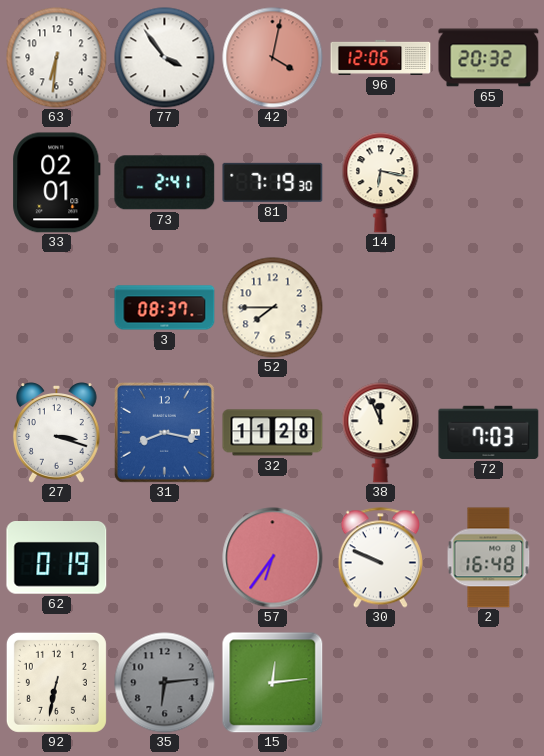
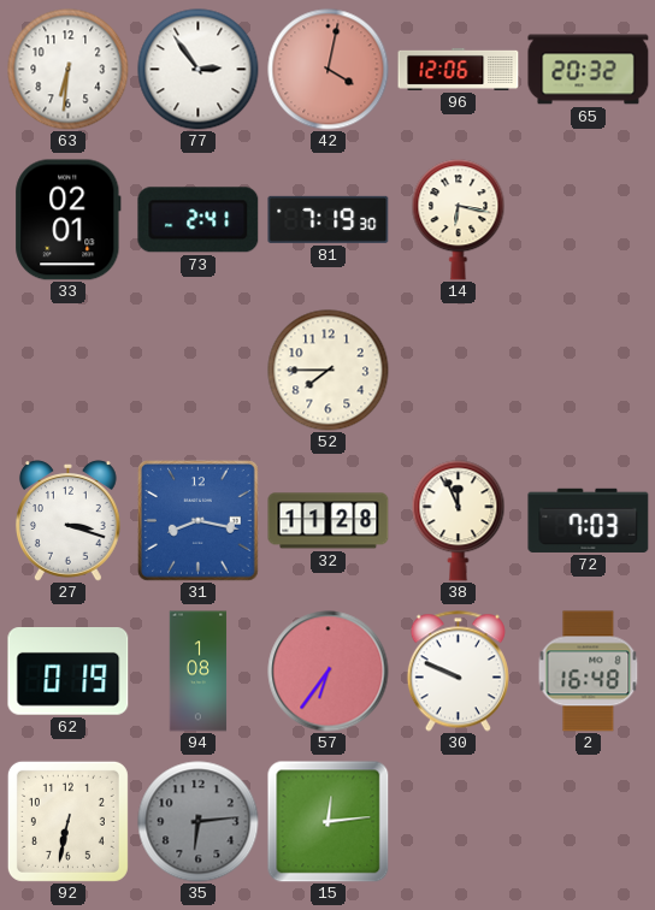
77: 3:54 -> 2:54
3: 08:37 -> none
94: none -> 1:08
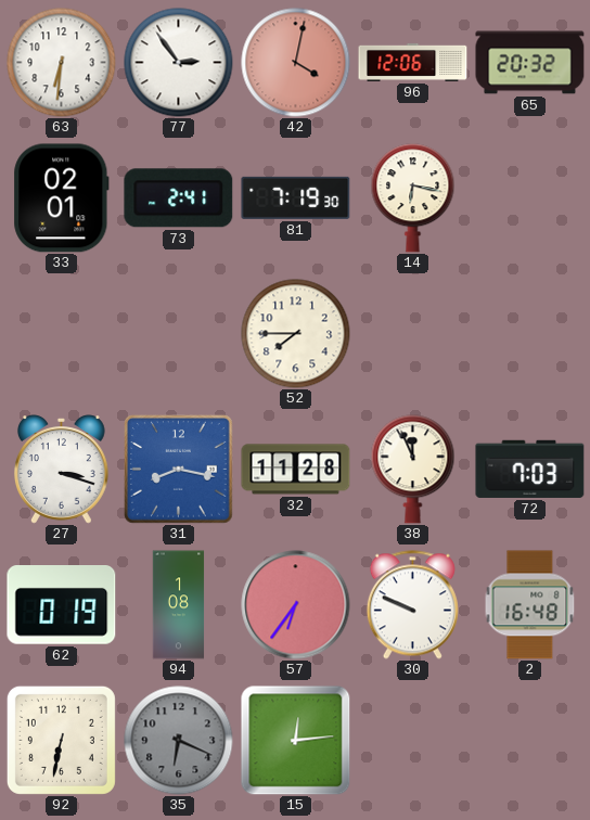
35: 6:14 -> 6:19
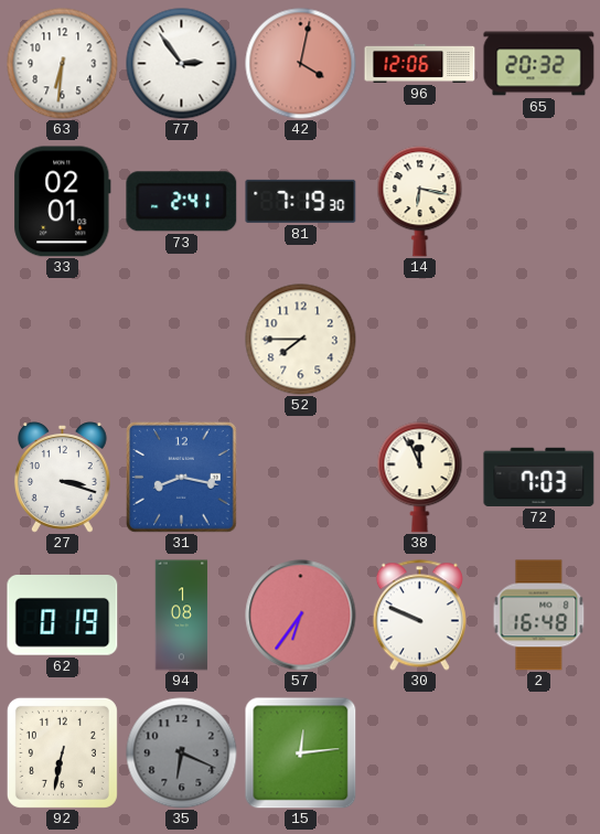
32: 11:28 -> none
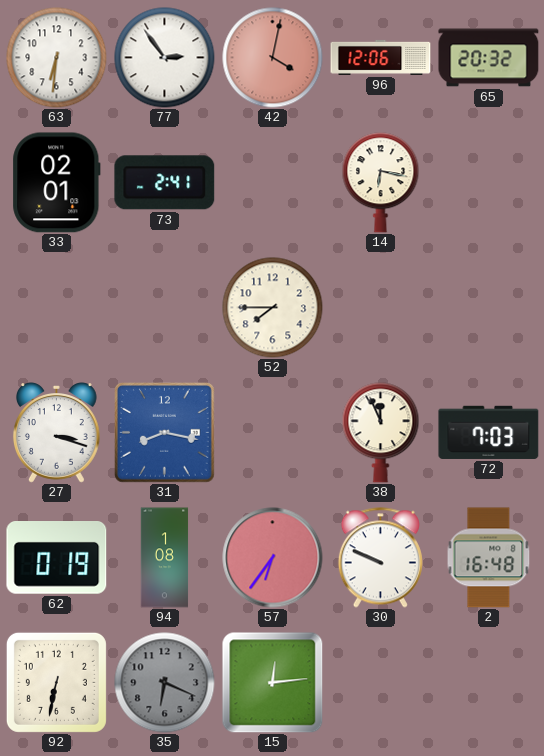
81: 7:19 -> none
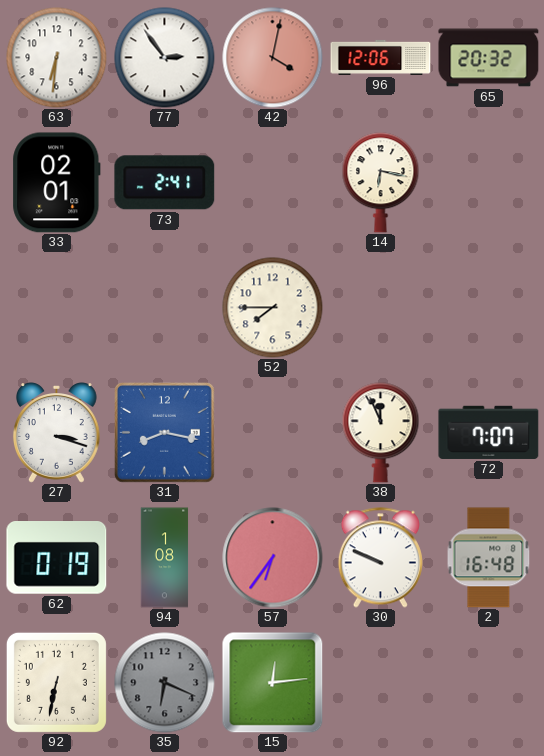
72: 7:03 -> 7:07
